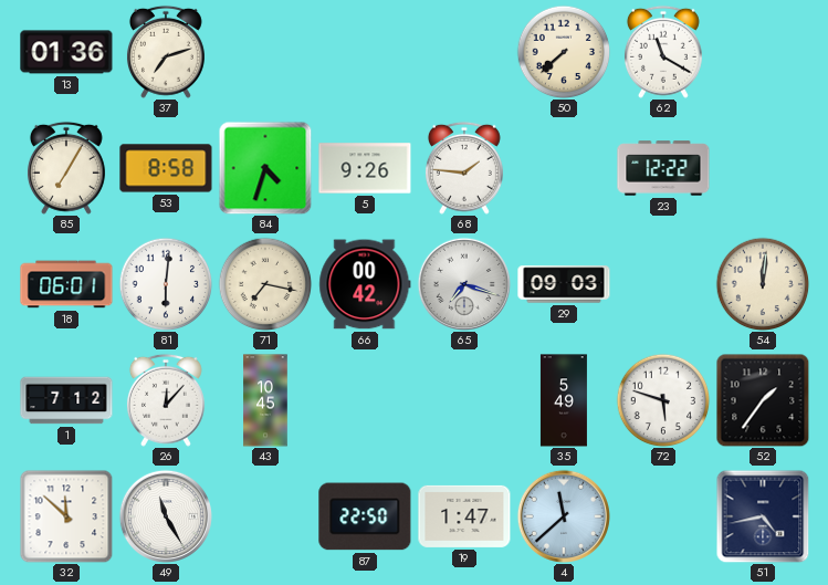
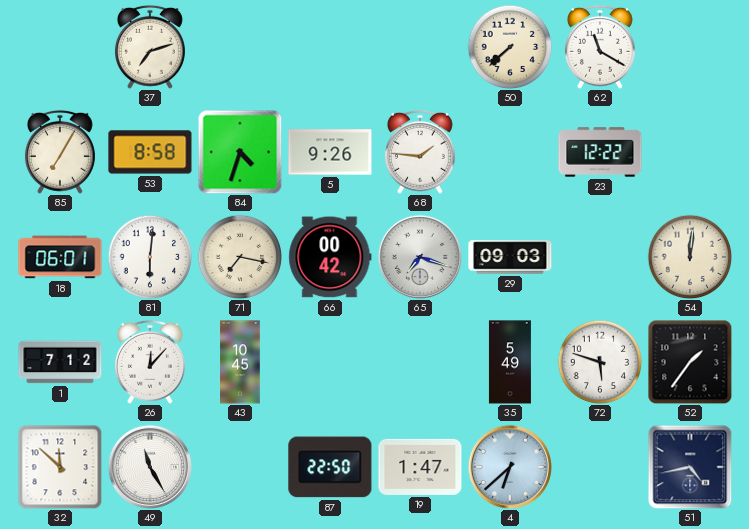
13: 01:36 -> none
4: 11:38 -> 6:38
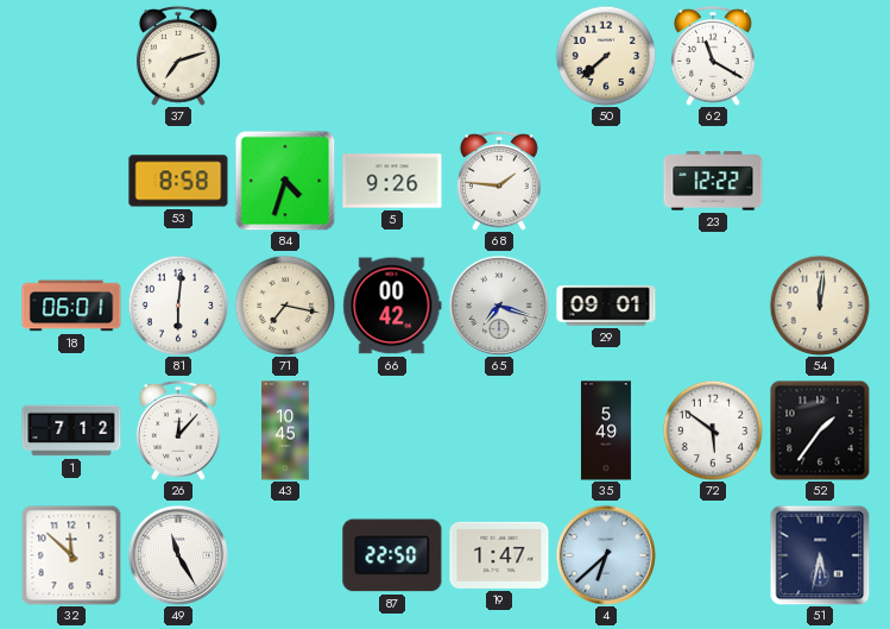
85: 7:05 -> none
29: 09:03 -> 09:01
72: 5:48 -> 5:51
51: 4:43 -> 5:32
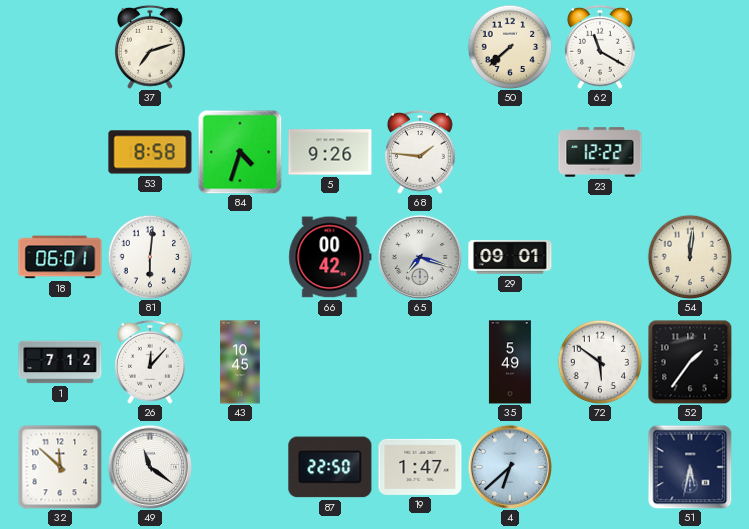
71: 7:17 -> none
49: 11:25 -> 11:21
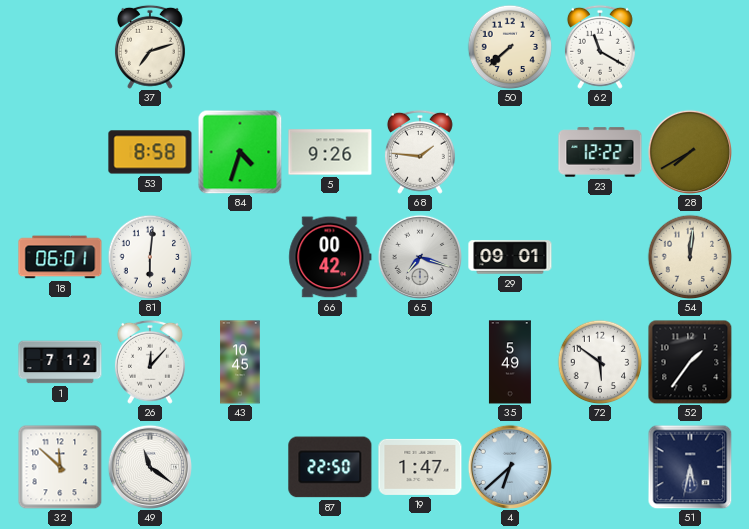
28: none -> 7:40
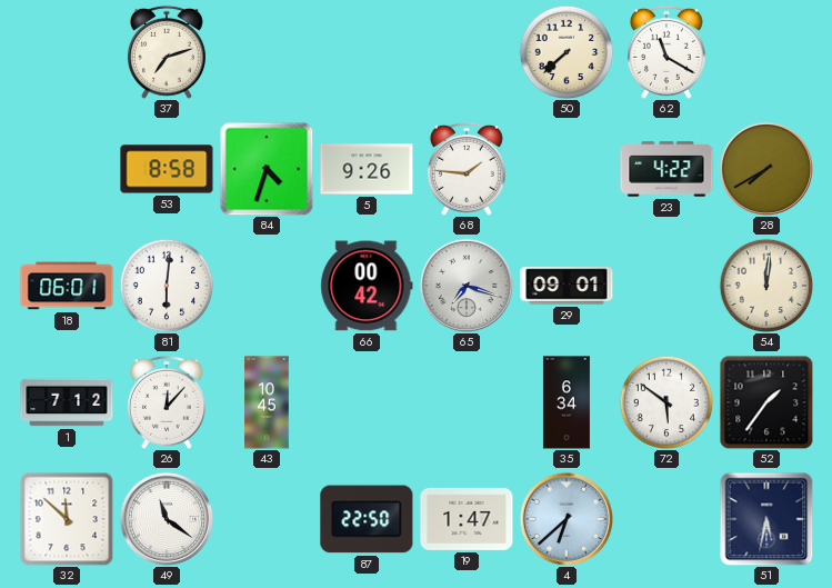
23: 12:22 -> 4:22
35: 5:49 -> 6:34
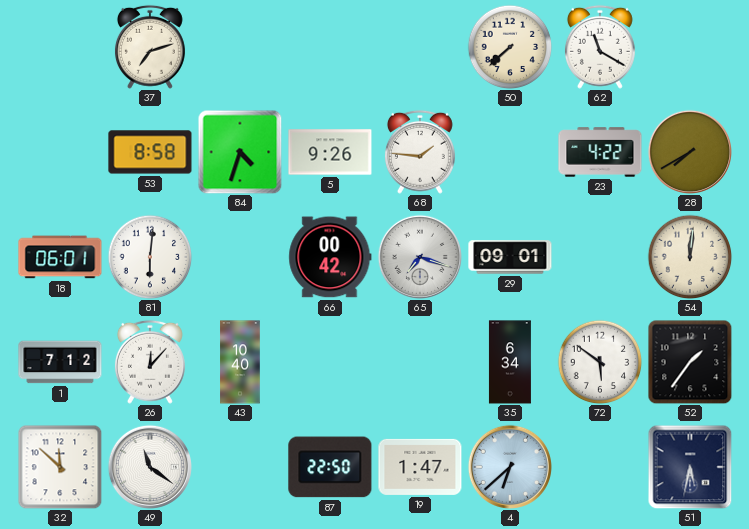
43: 10:45 -> 10:40
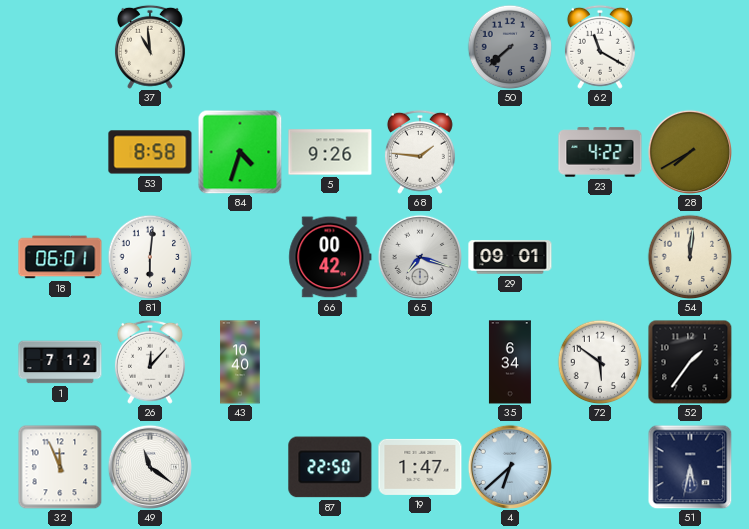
37: 7:12 -> 10:59
50 dial: cream -> grey
32: 11:52 -> 11:56
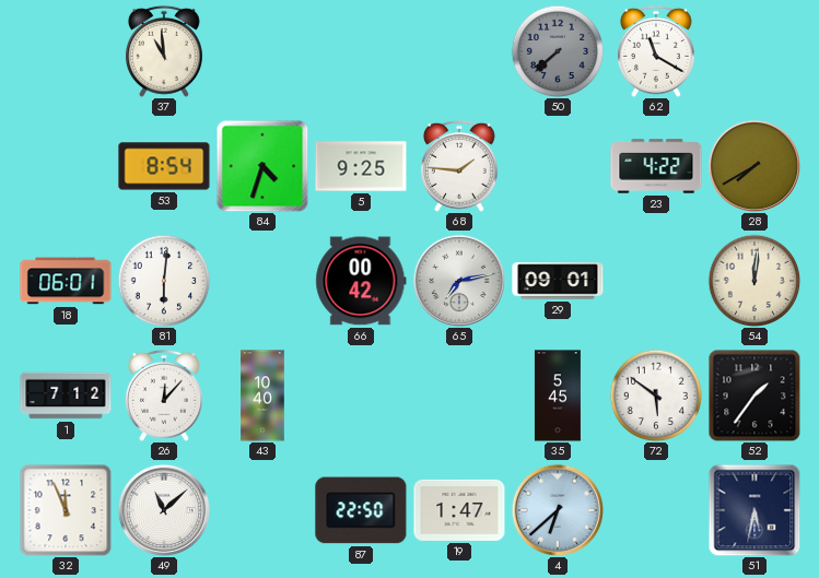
53: 8:58 -> 8:54
5: 9:26 -> 9:25
65: 7:18 -> 7:13
35: 6:34 -> 5:45
49: 11:21 -> 11:08
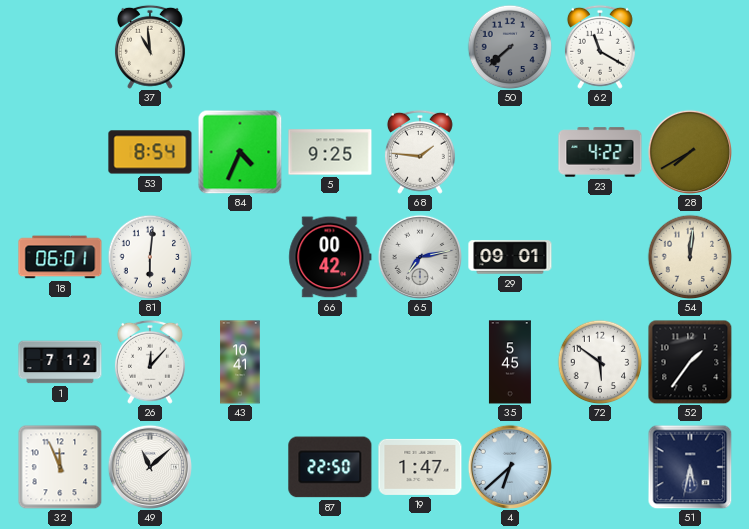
84: 4:33 -> 4:34
43: 10:40 -> 10:41
